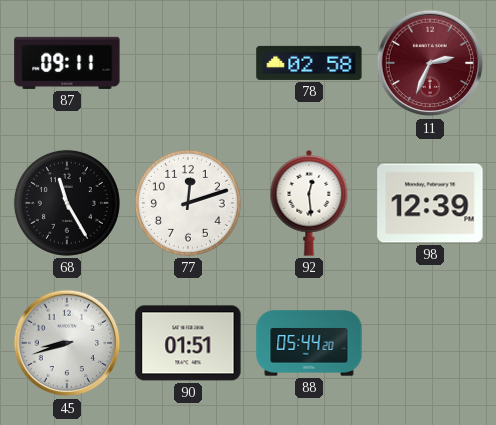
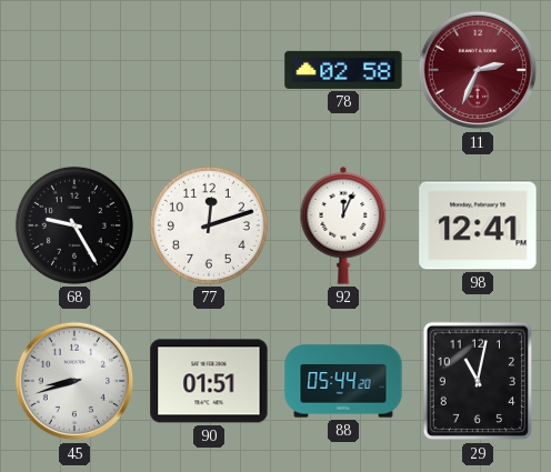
87: 09:11 -> none
68: 11:25 -> 9:25
92: 12:29 -> 12:04
98: 12:39 -> 12:41
29: none -> 11:02
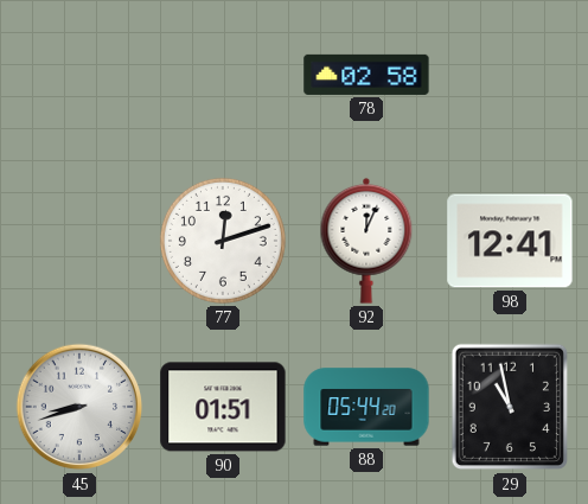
11: 2:34 -> none
68: 9:25 -> none
29: 11:02 -> 10:58
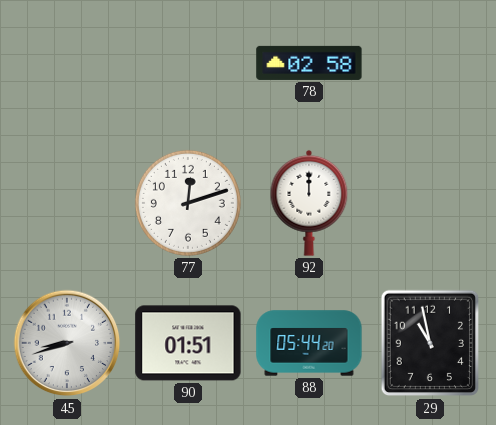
92: 12:04 -> 12:00
98: 12:41 -> none
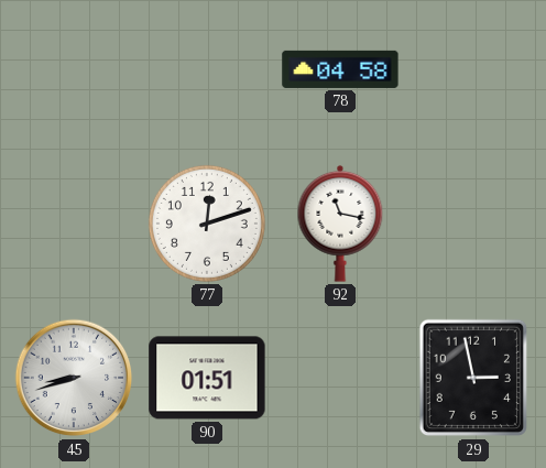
78: 02:58 -> 04:58
92: 12:00 -> 11:17
88: 05:44 -> none
29: 10:58 -> 2:58
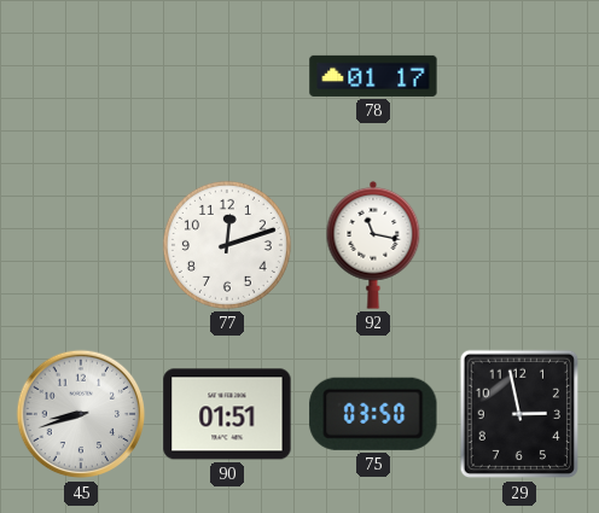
78: 04:58 -> 01:17
75: none -> 03:50
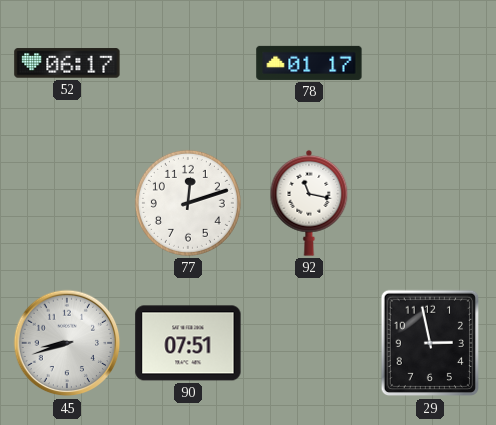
52: none -> 06:17
90: 01:51 -> 07:51
75: 03:50 -> none
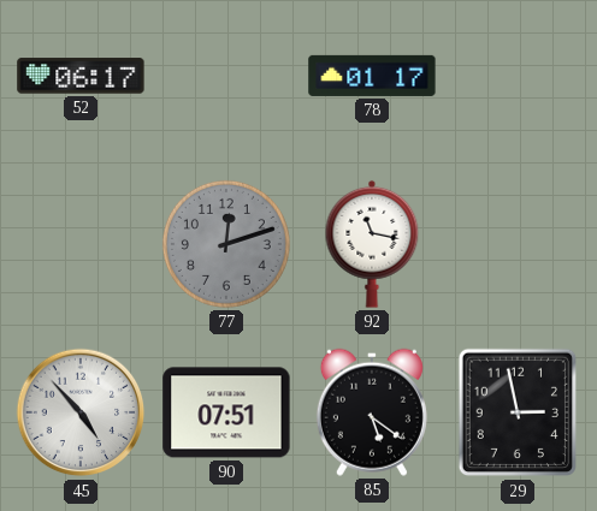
77 dial: white -> grey
45: 8:42 -> 4:53
85: none -> 5:21
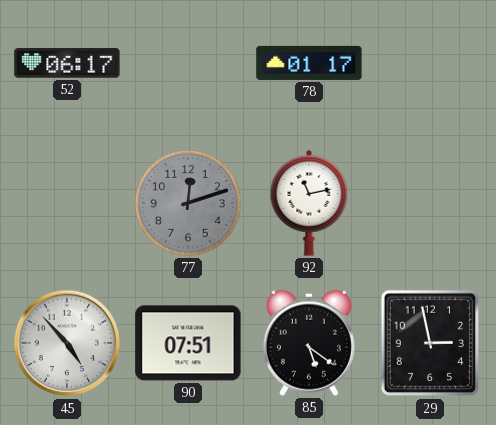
92: 11:17 -> 11:13
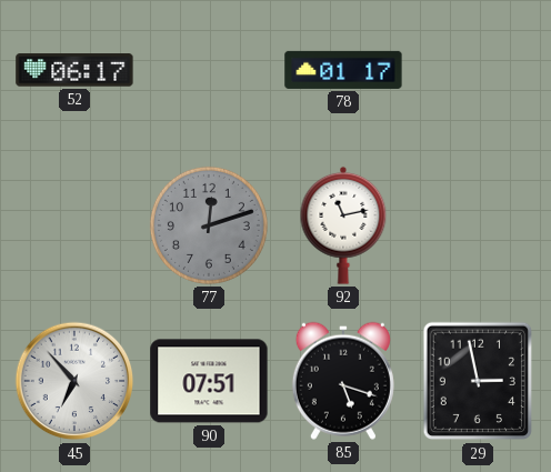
45: 4:53 -> 6:53
85: 5:21 -> 5:18
